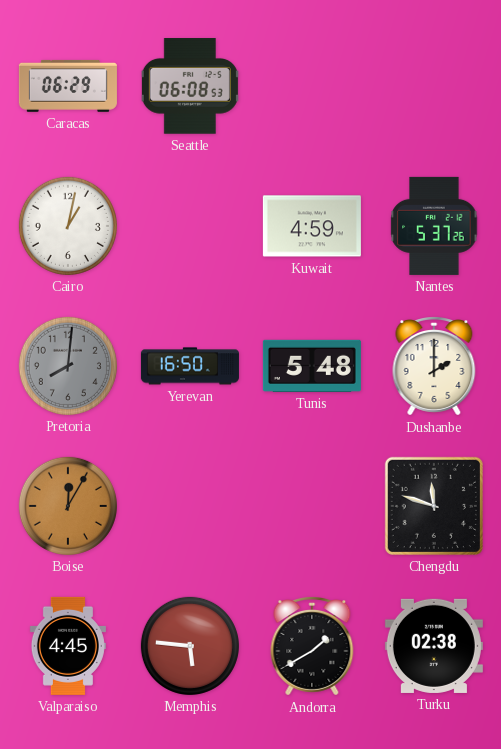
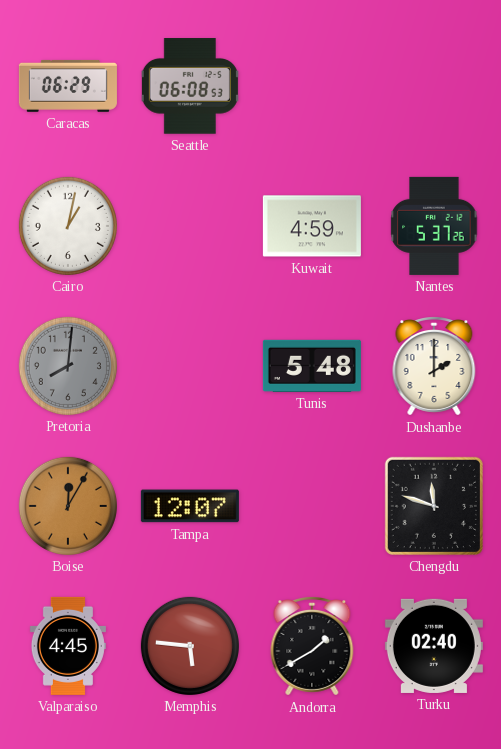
Yerevan: 16:50 -> none
Tampa: none -> 12:07
Turku: 02:38 -> 02:40
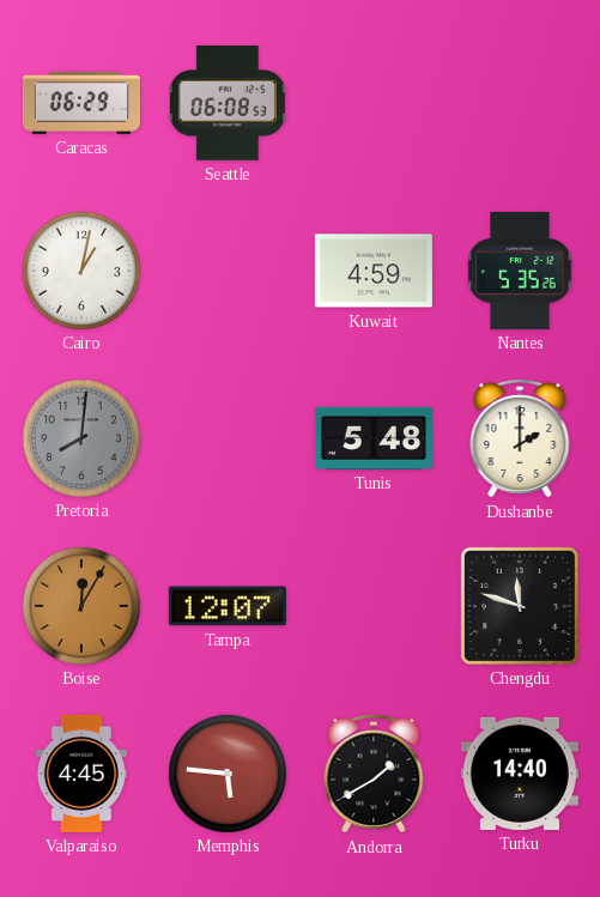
Nantes: 5:37 -> 5:35
Turku: 02:40 -> 14:40
